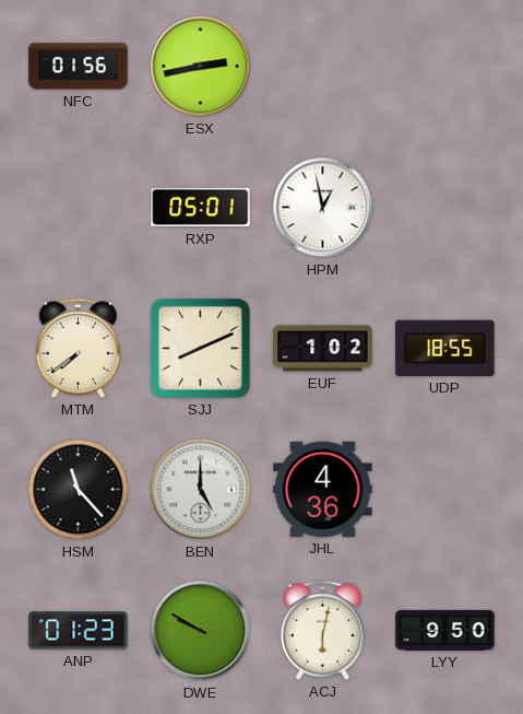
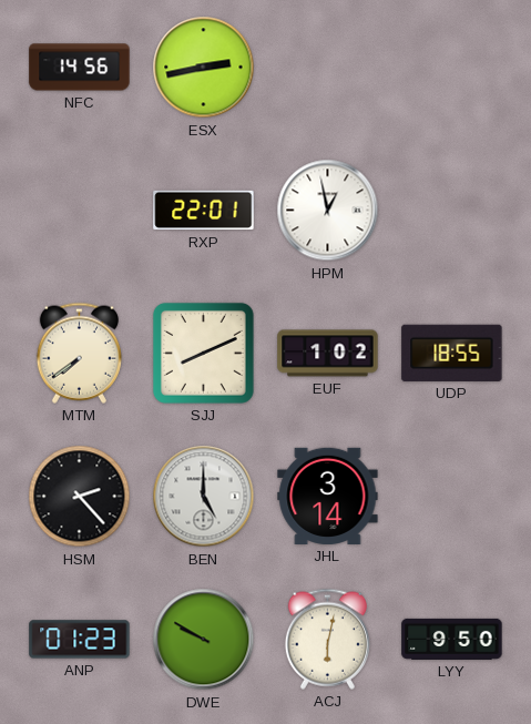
NFC: 01:56 -> 14:56
RXP: 05:01 -> 22:01
HSM: 11:23 -> 2:23
JHL: 4:36 -> 3:14
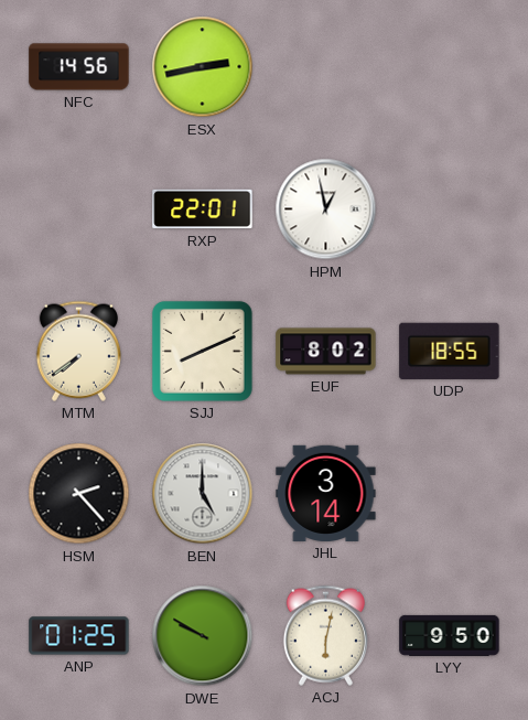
EUF: 1:02 -> 8:02
ANP: 01:23 -> 01:25
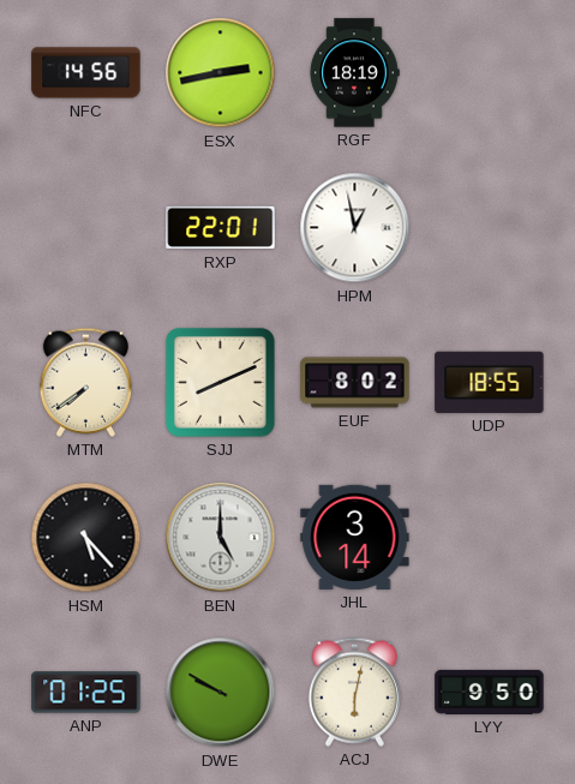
RGF: none -> 18:19
HSM: 2:23 -> 5:23
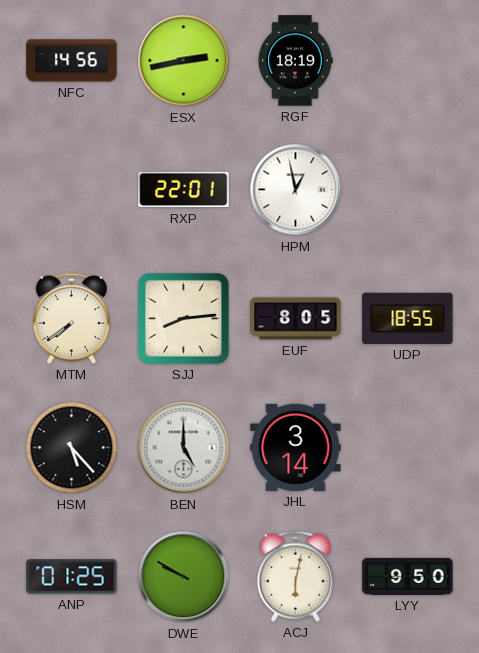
SJJ: 8:11 -> 8:14
EUF: 8:02 -> 8:05
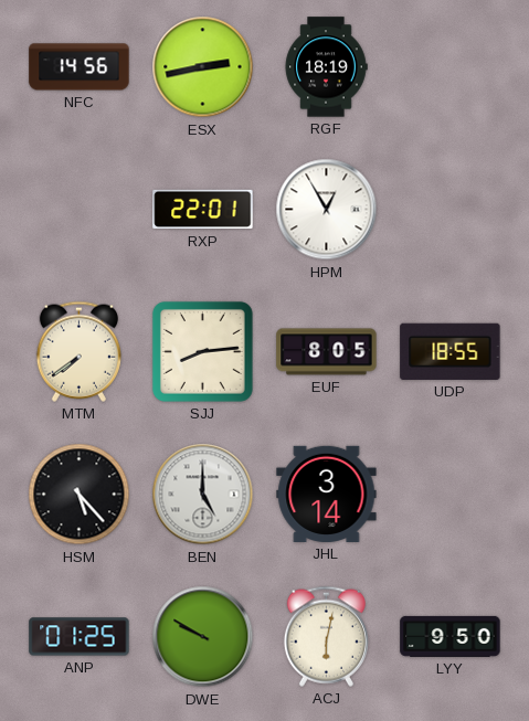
HPM: 12:58 -> 12:55
